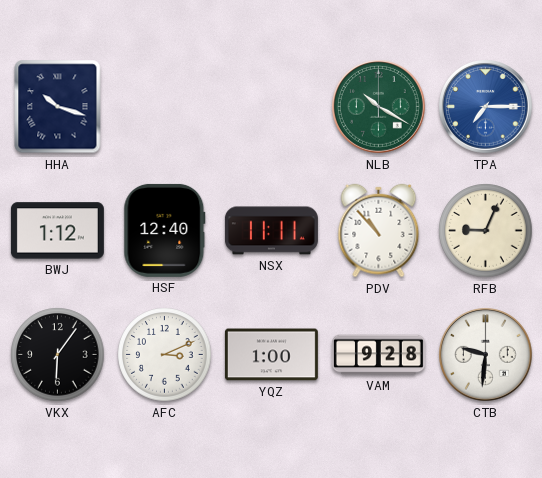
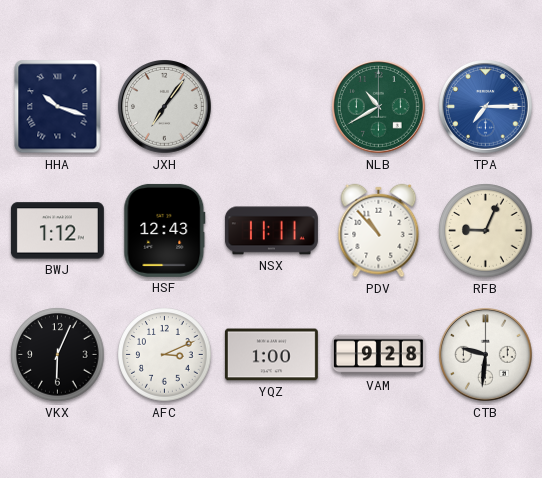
JXH: none -> 7:06
NLB: 10:20 -> 10:40
HSF: 12:40 -> 12:43
VKX: 6:06 -> 6:04
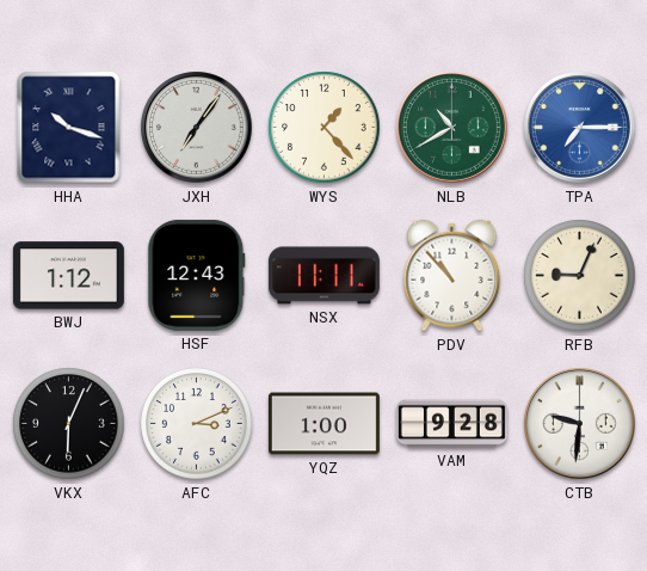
WYS: none -> 1:23
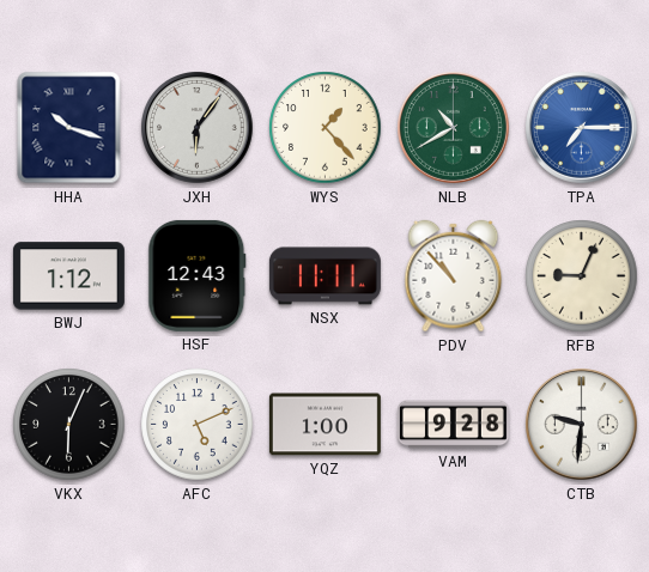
JXH: 7:06 -> 6:06
AFC: 3:11 -> 5:11
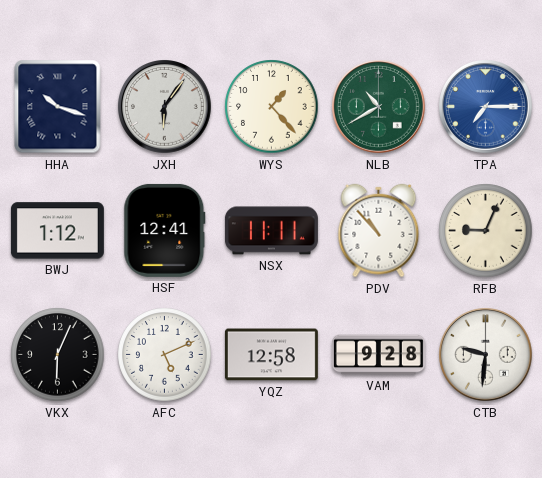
HSF: 12:43 -> 12:41
YQZ: 1:00 -> 12:58
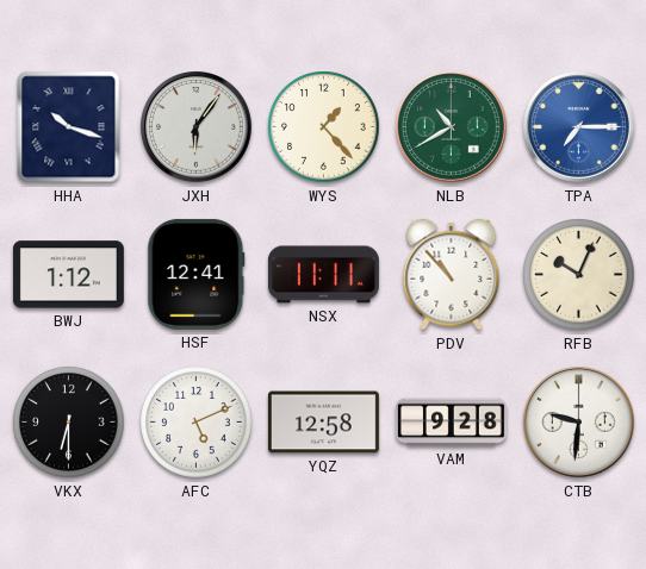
RFB: 9:04 -> 10:04
VKX: 6:04 -> 6:30
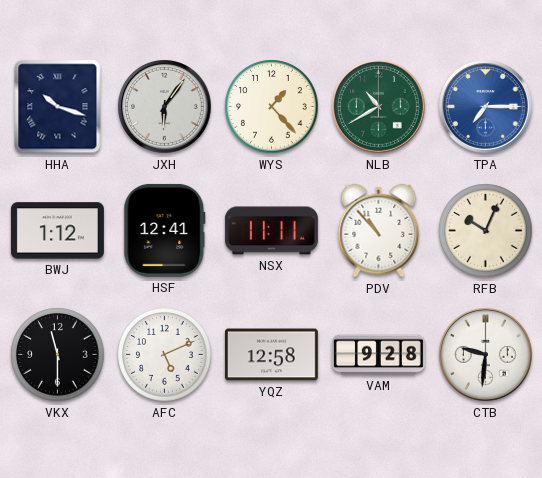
VKX: 6:30 -> 11:30
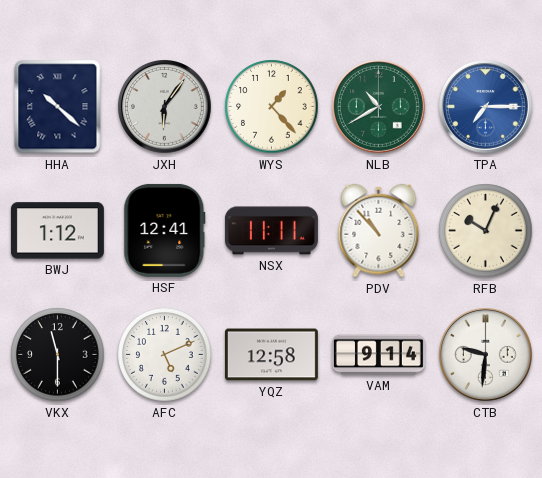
HHA: 10:18 -> 10:22
VAM: 9:28 -> 9:14
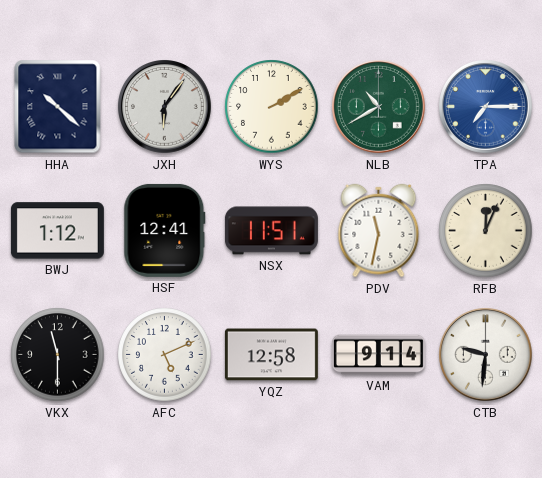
WYS: 1:23 -> 2:10
NSX: 11:11 -> 11:51
PDV: 10:53 -> 11:32
RFB: 10:04 -> 12:04
